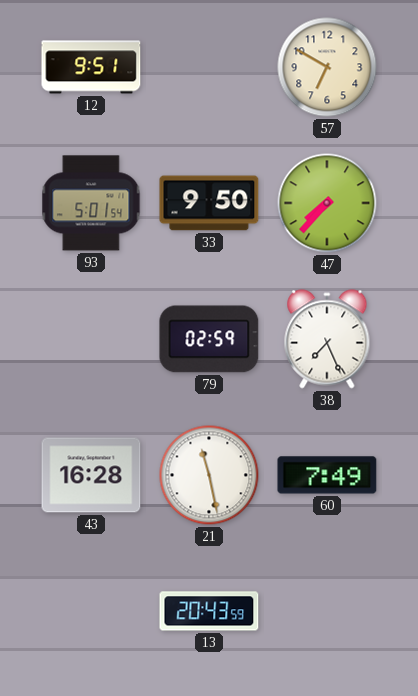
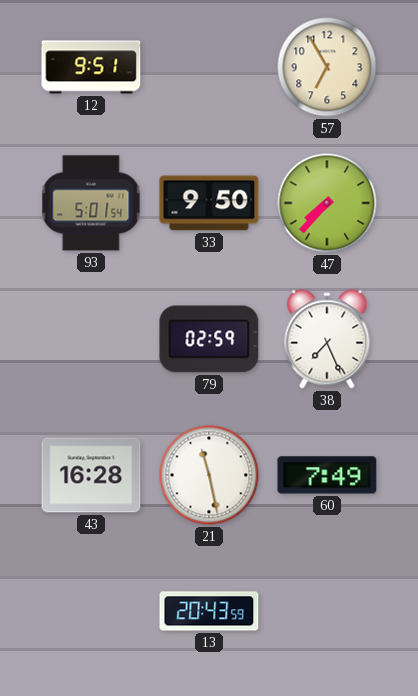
57: 6:50 -> 6:55
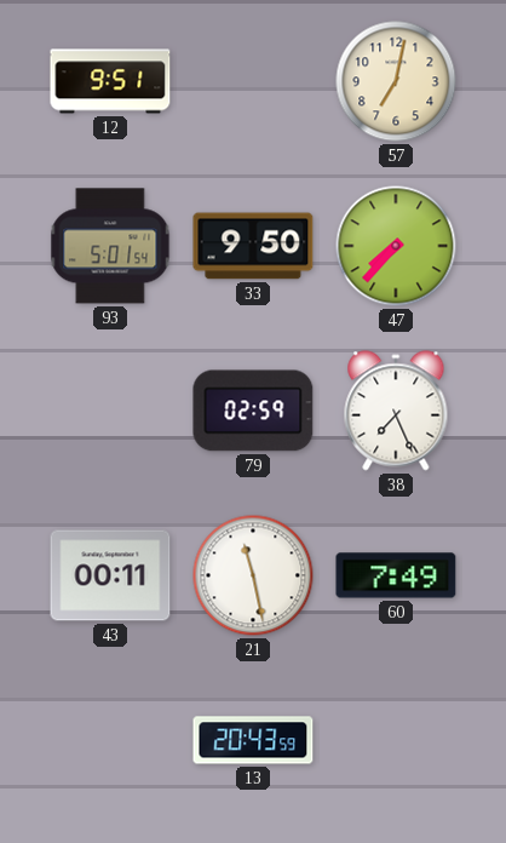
57: 6:55 -> 7:02
43: 16:28 -> 00:11
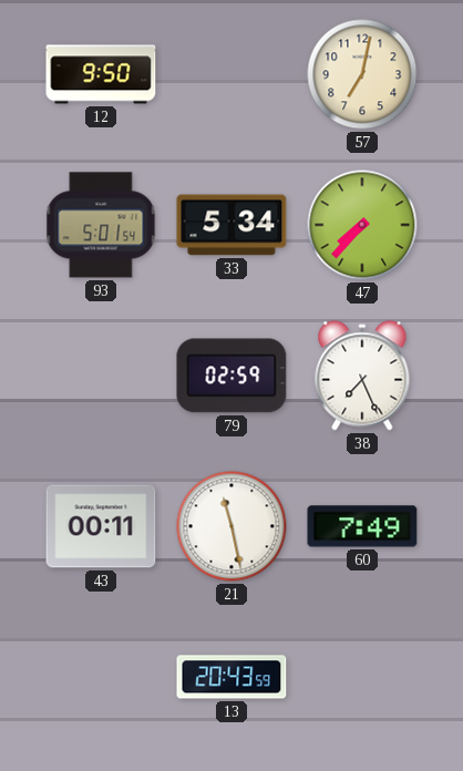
12: 9:51 -> 9:50
33: 9:50 -> 5:34
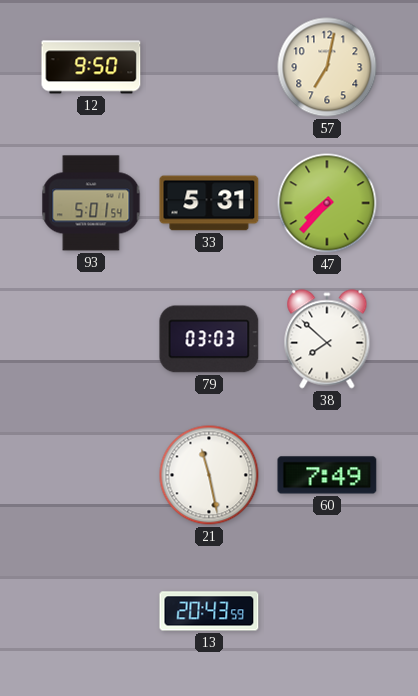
33: 5:34 -> 5:31
79: 02:59 -> 03:03
38: 7:26 -> 7:52
43: 00:11 -> none
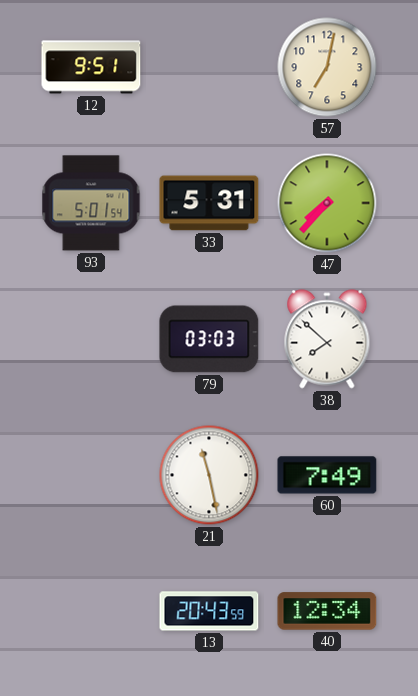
12: 9:50 -> 9:51
40: none -> 12:34
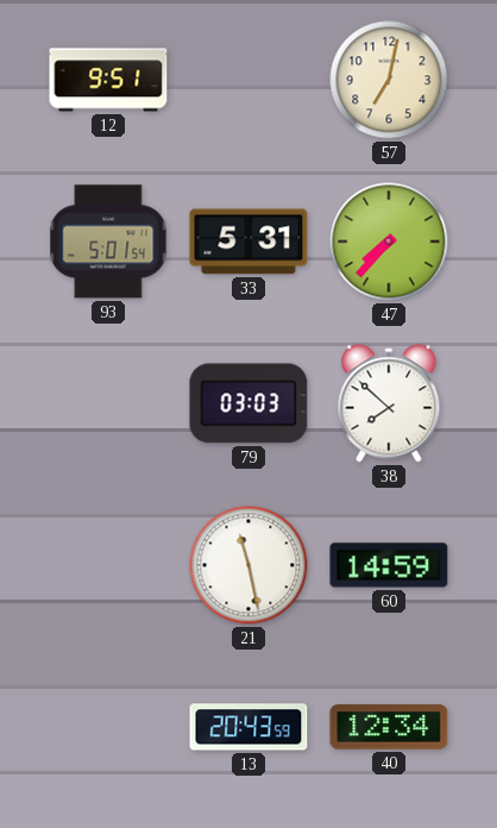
60: 7:49 -> 14:59
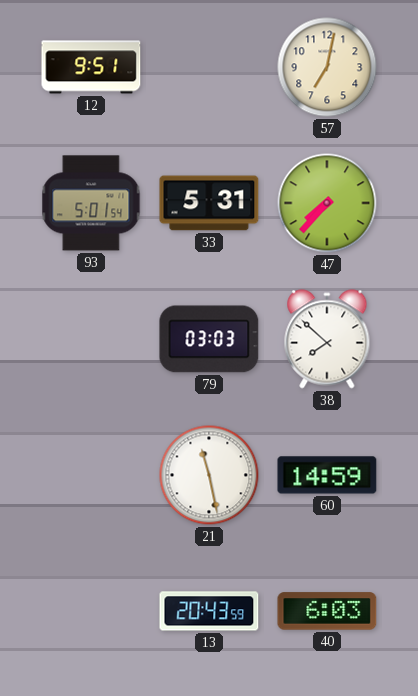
40: 12:34 -> 6:03
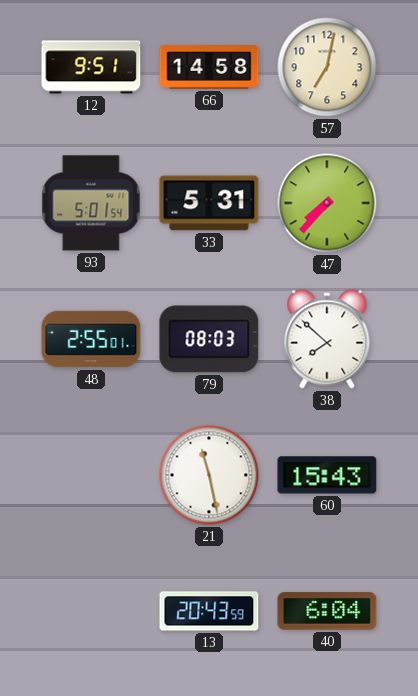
66: none -> 14:58
48: none -> 2:55
79: 03:03 -> 08:03
60: 14:59 -> 15:43
40: 6:03 -> 6:04
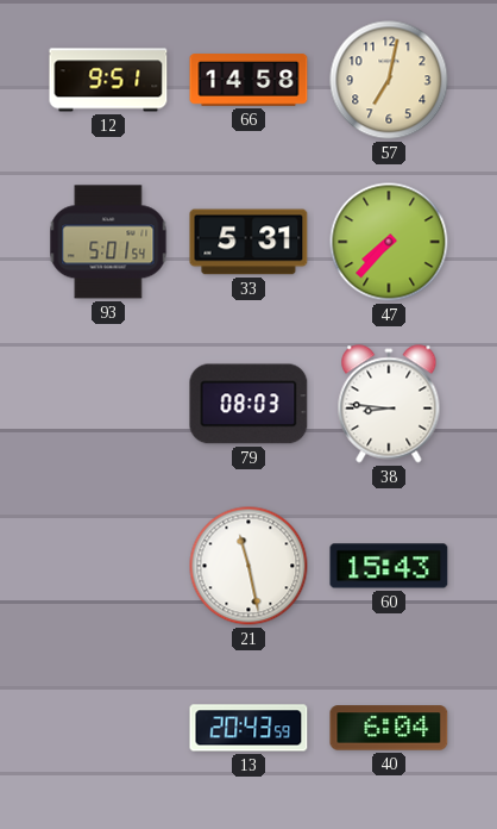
48: 2:55 -> none
38: 7:52 -> 8:46
